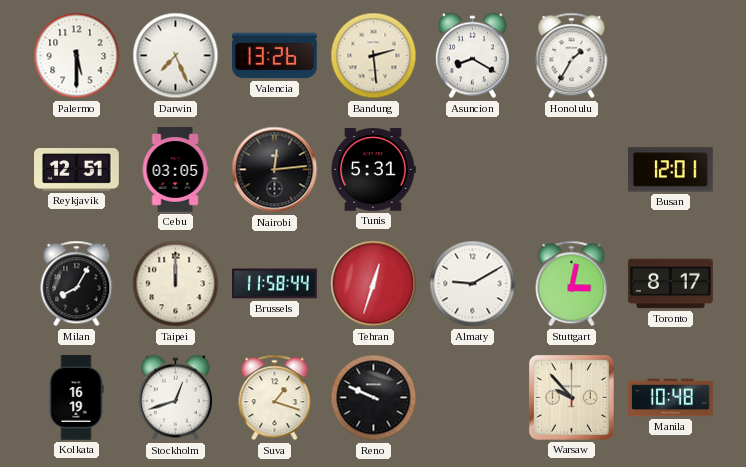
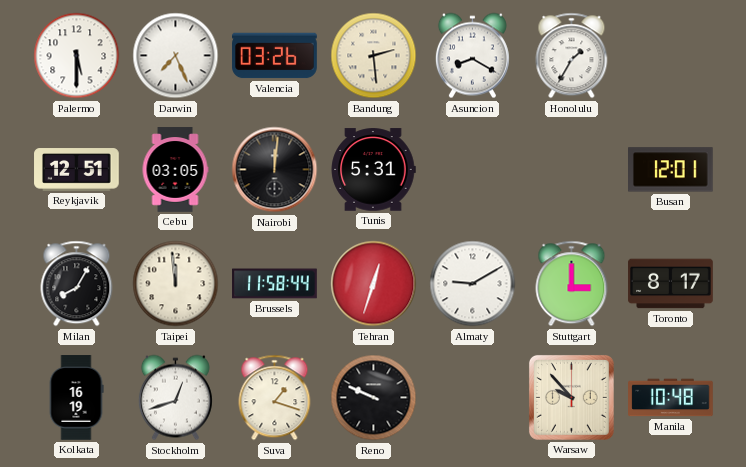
Valencia: 13:26 -> 03:26
Nairobi: 12:14 -> 12:01
Taipei: 12:00 -> 11:59
Stuttgart: 3:02 -> 3:00
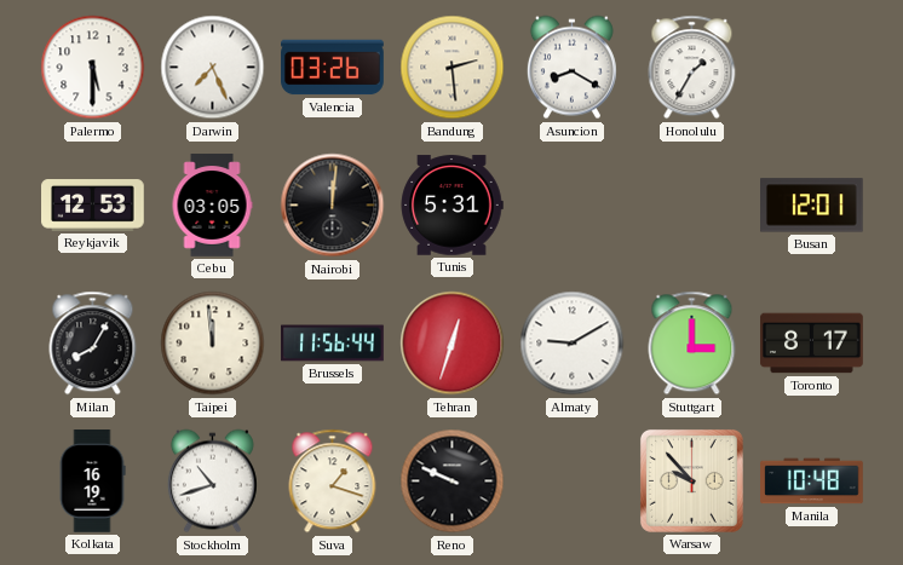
Reykjavik: 12:51 -> 12:53
Brussels: 11:58 -> 11:56
Stockholm: 12:42 -> 10:42
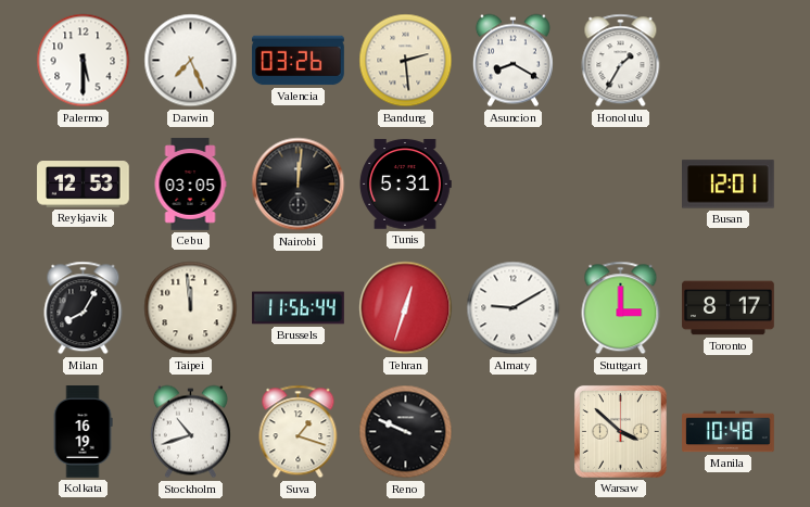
Warsaw: 9:53 -> 3:52
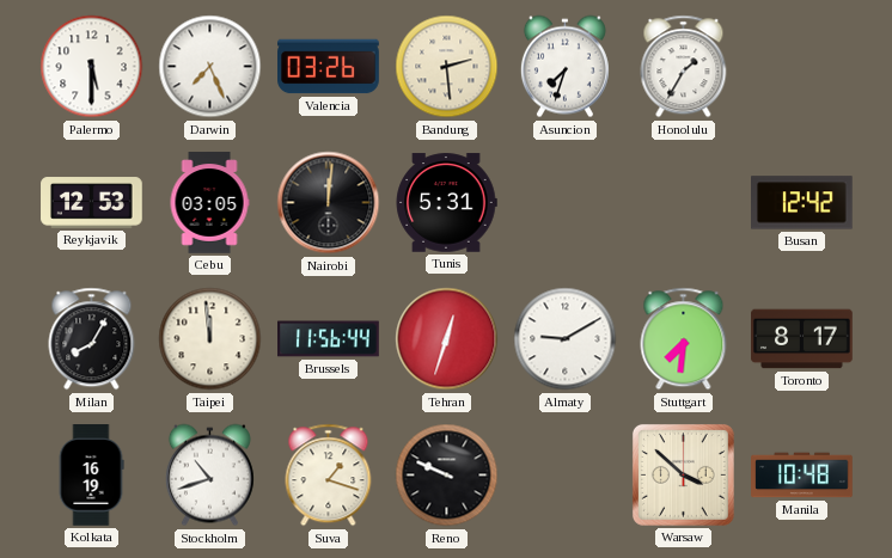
Asuncion: 8:20 -> 7:33
Busan: 12:01 -> 12:42
Stuttgart: 3:00 -> 7:31
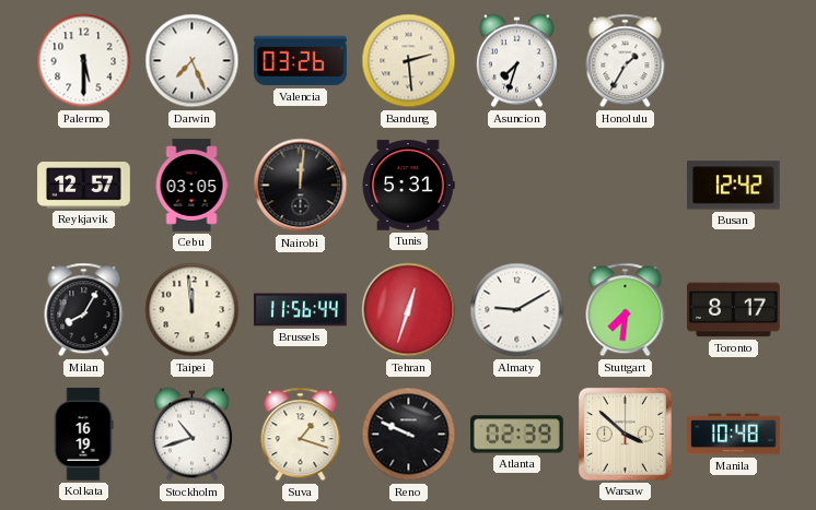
Reykjavik: 12:53 -> 12:57
Atlanta: none -> 02:39
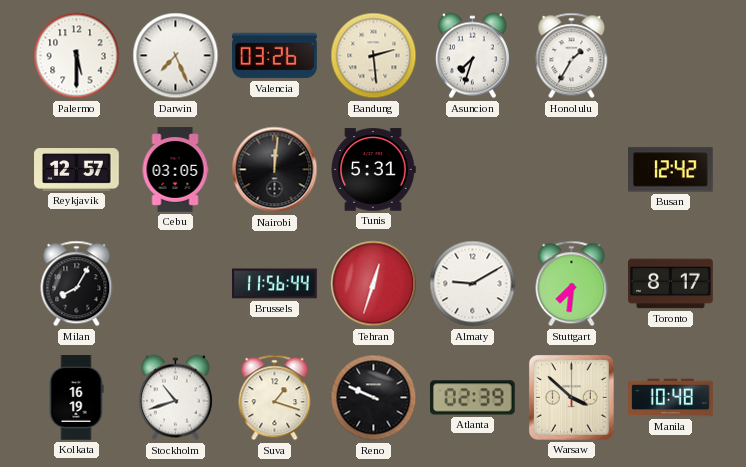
Taipei: 11:59 -> none
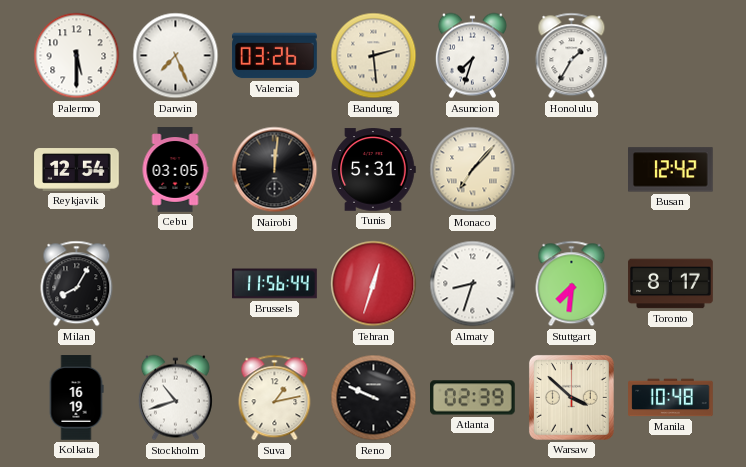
Reykjavik: 12:57 -> 12:54
Monaco: none -> 7:07
Almaty: 9:10 -> 8:33
Suva: 1:18 -> 1:13
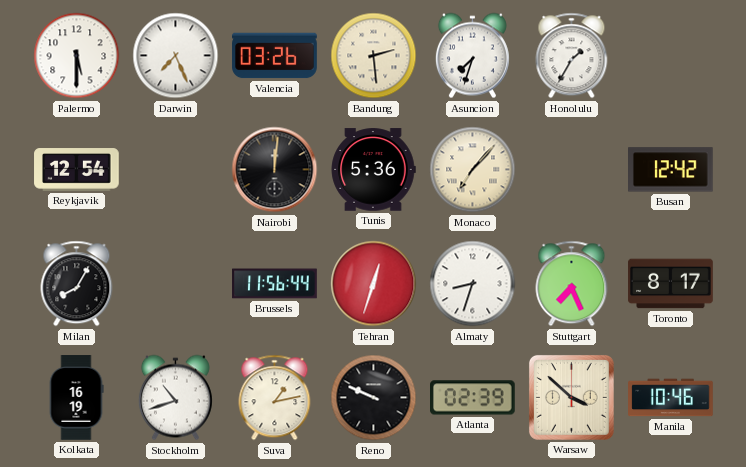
Cebu: 03:05 -> none
Tunis: 5:31 -> 5:36
Stuttgart: 7:31 -> 7:26
Manila: 10:48 -> 10:46
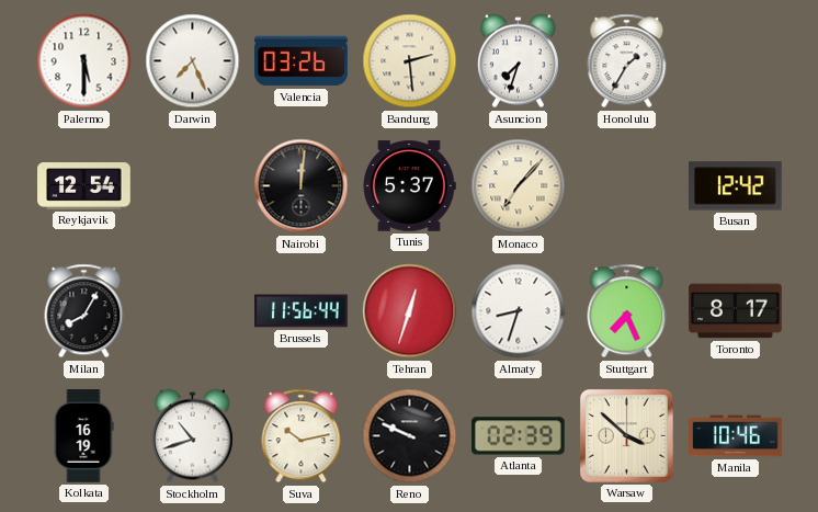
Tunis: 5:36 -> 5:37
Suva: 1:13 -> 10:13
